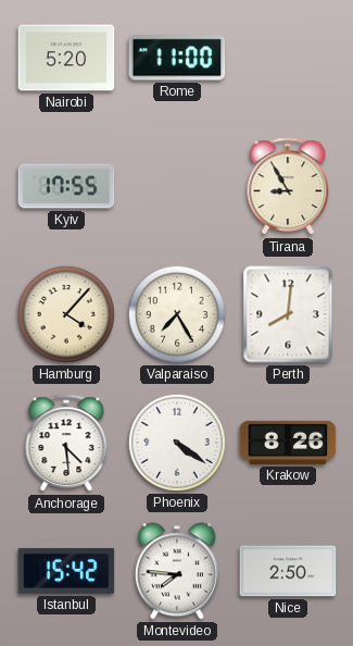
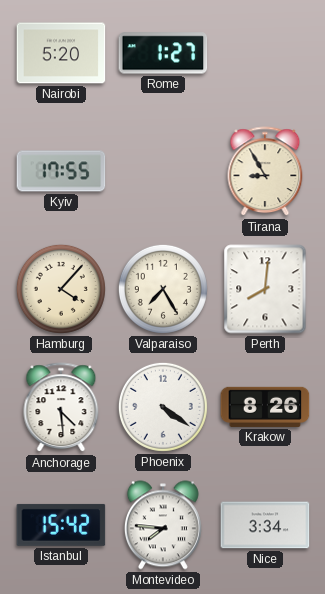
Rome: 11:00 -> 1:27
Nice: 2:50 -> 3:34
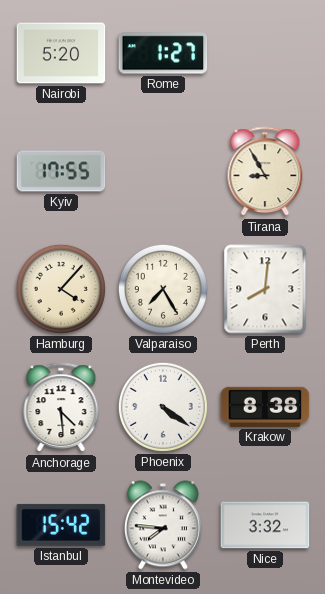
Krakow: 8:26 -> 8:38
Nice: 3:34 -> 3:32
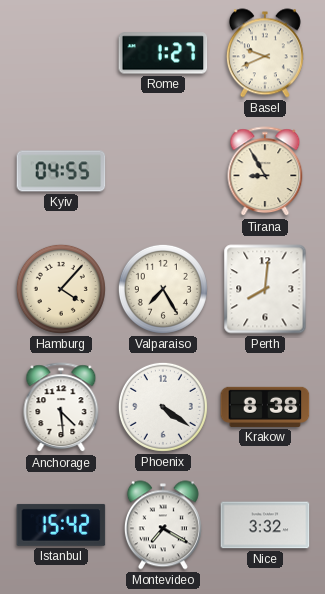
Nairobi: 5:20 -> none
Basel: none -> 9:41
Kyiv: 17:55 -> 04:55
Montevideo: 7:46 -> 7:20
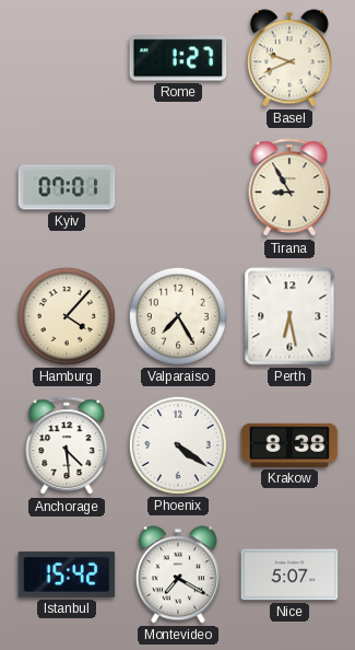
Kyiv: 04:55 -> 07:01
Perth: 8:01 -> 6:28
Nice: 3:32 -> 5:07
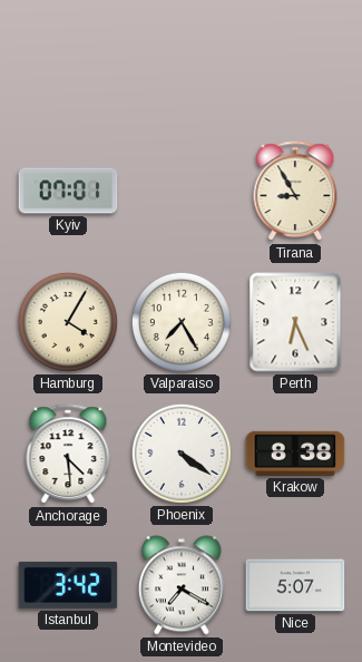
Rome: 1:27 -> none
Basel: 9:41 -> none
Hamburg: 4:07 -> 4:05
Perth: 6:28 -> 6:26
Istanbul: 15:42 -> 3:42
